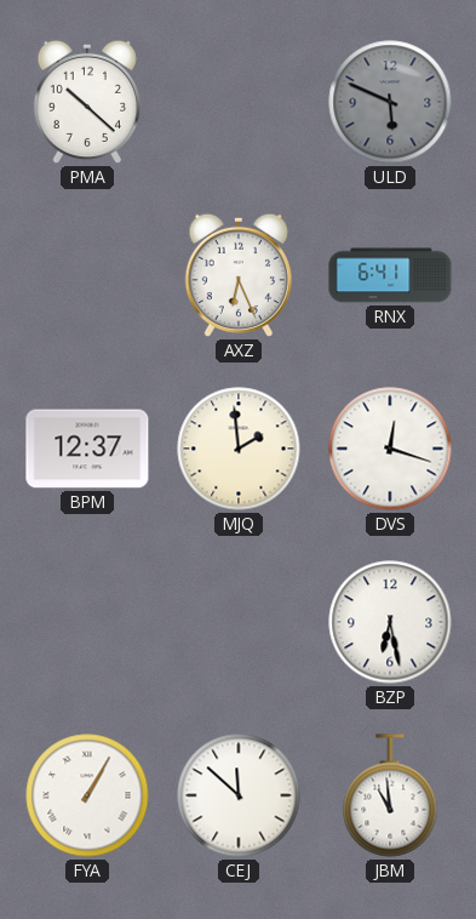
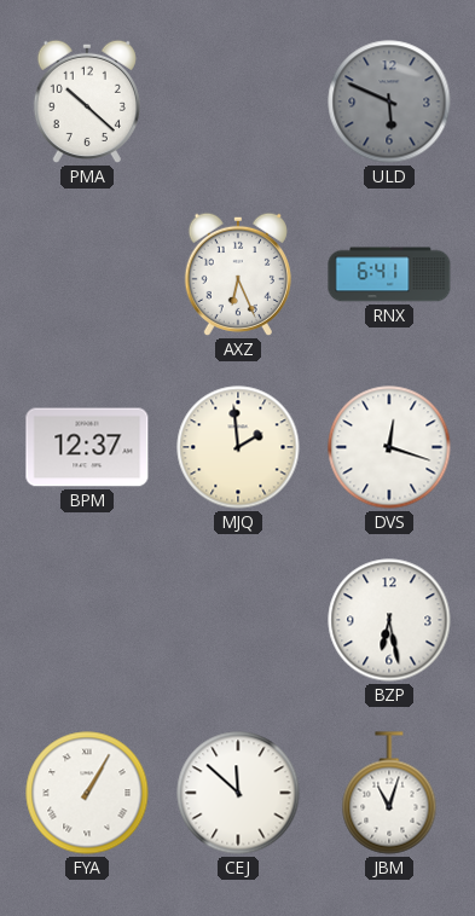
JBM: 10:59 -> 11:03
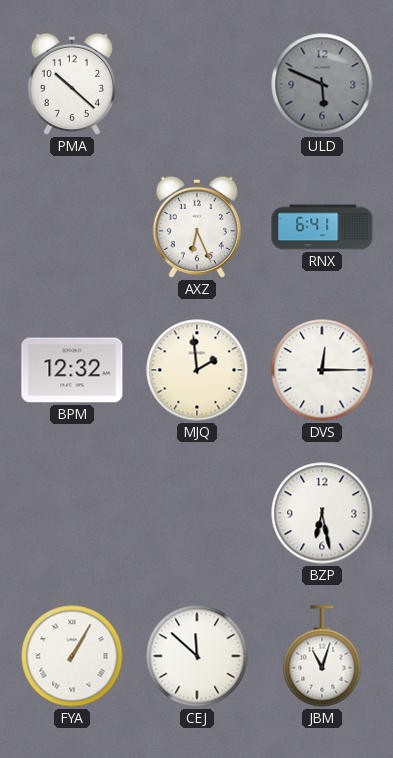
BPM: 12:37 -> 12:32
DVS: 12:18 -> 12:15
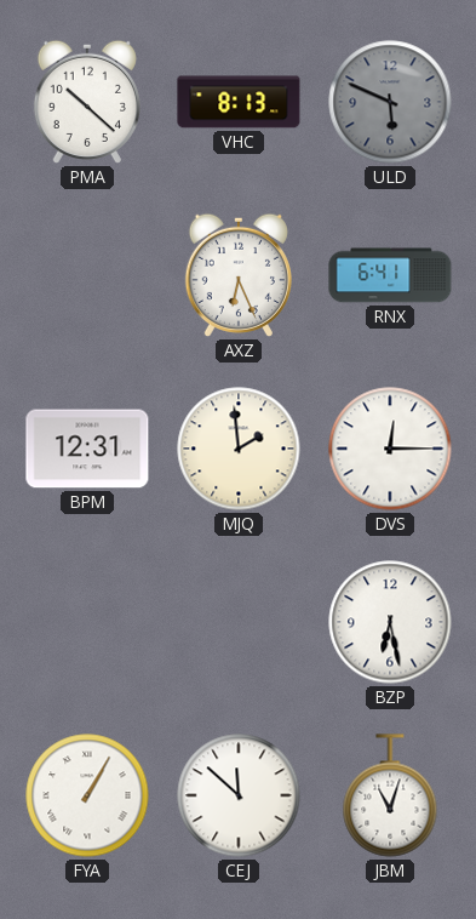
VHC: none -> 8:13
BPM: 12:32 -> 12:31
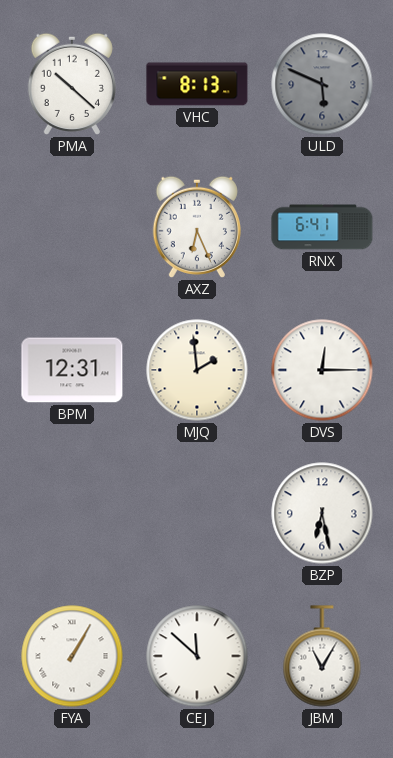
JBM: 11:03 -> 11:05
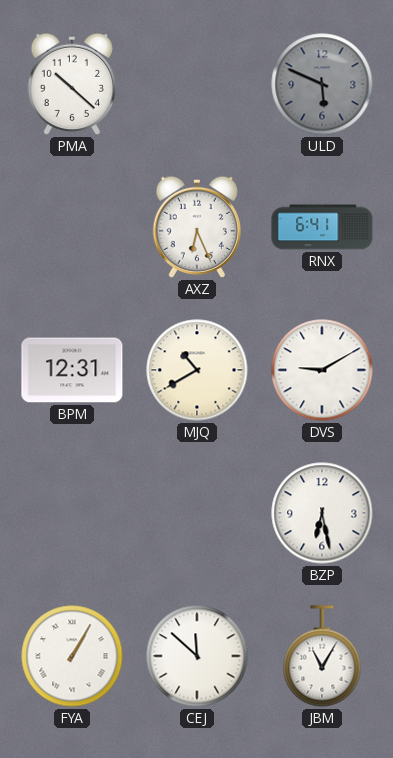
VHC: 8:13 -> none
MJQ: 1:59 -> 10:40
DVS: 12:15 -> 9:10
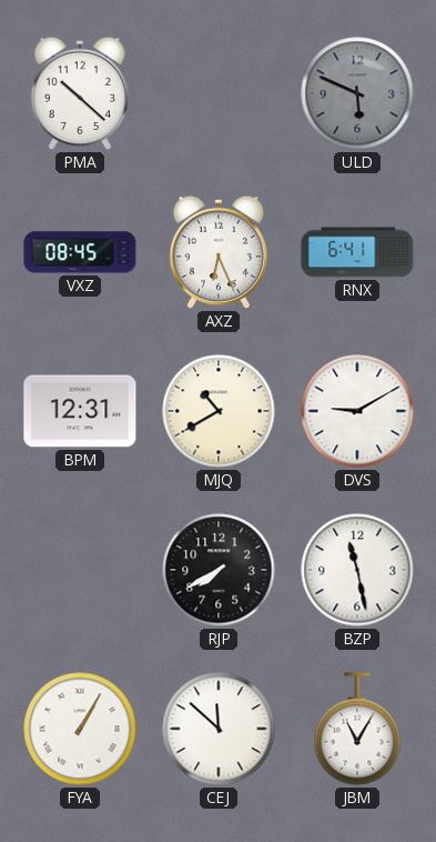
VXZ: none -> 08:45
RJP: none -> 7:40
BZP: 6:28 -> 11:28
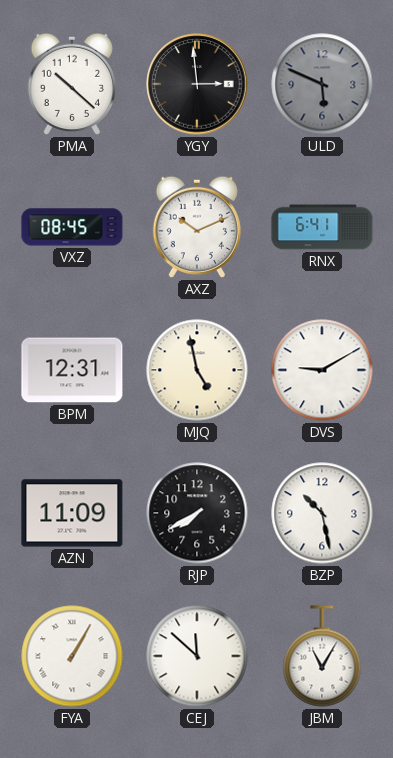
YGY: none -> 2:59
AXZ: 6:26 -> 10:11
MJQ: 10:40 -> 4:58
AZN: none -> 11:09
BZP: 11:28 -> 10:28
